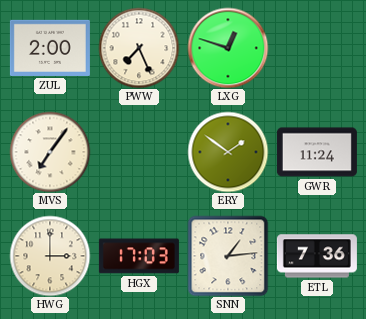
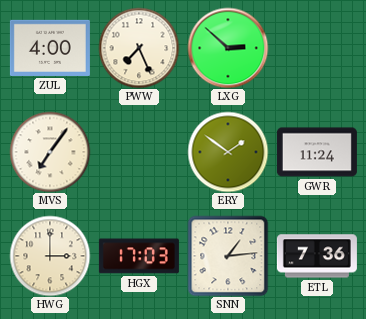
ZUL: 2:00 -> 4:00
LXG: 12:48 -> 2:52
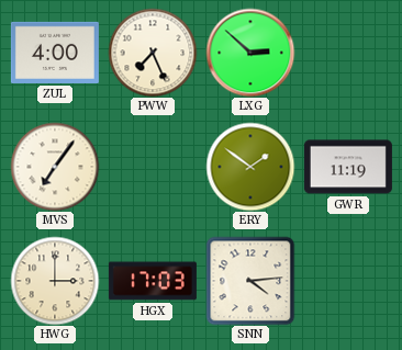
GWR: 11:24 -> 11:19
SNN: 1:14 -> 4:14
ETL: 7:36 -> none
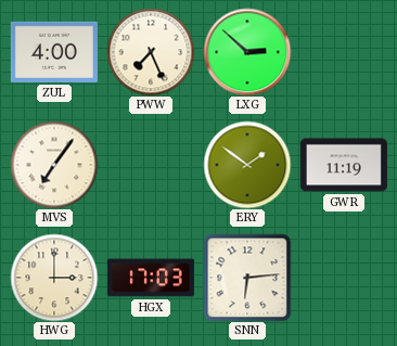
SNN: 4:14 -> 6:14
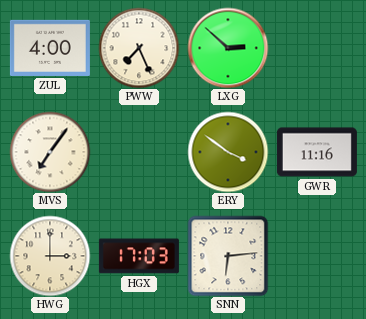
ERY: 1:51 -> 3:51
GWR: 11:19 -> 11:16
